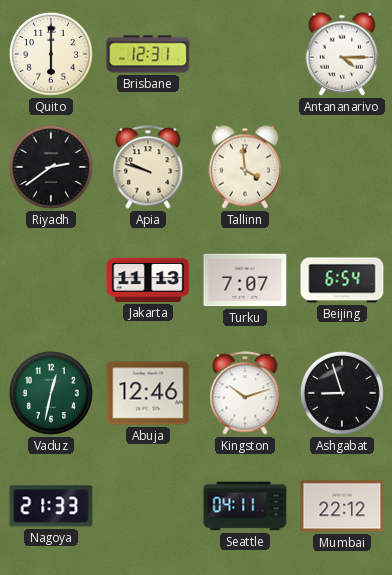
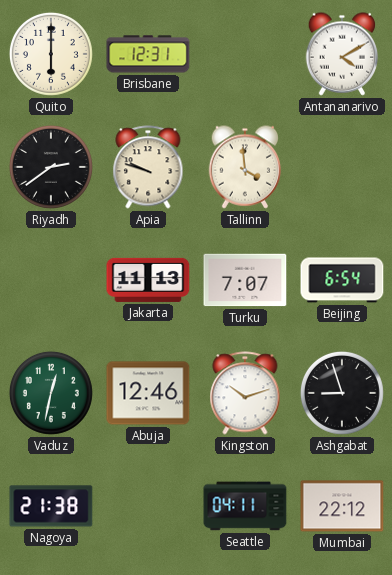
Antananarivo: 4:15 -> 4:10
Nagoya: 21:33 -> 21:38
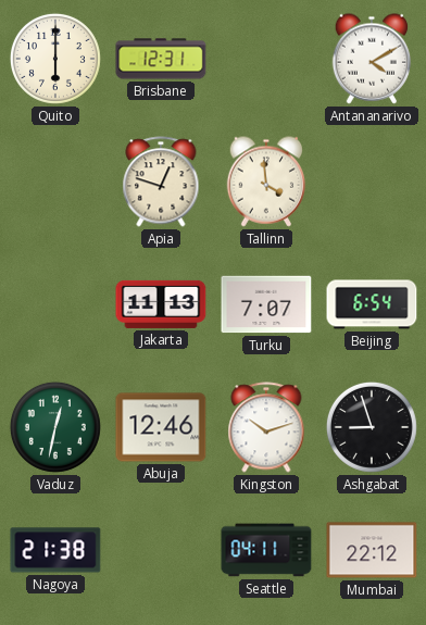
Riyadh: 2:39 -> none
Apia: 9:48 -> 12:48
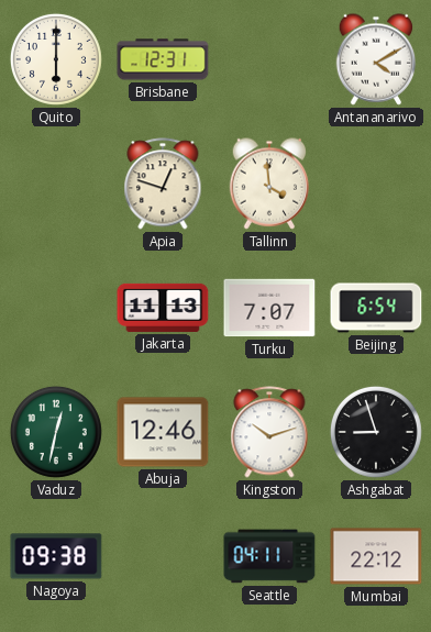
Nagoya: 21:38 -> 09:38
